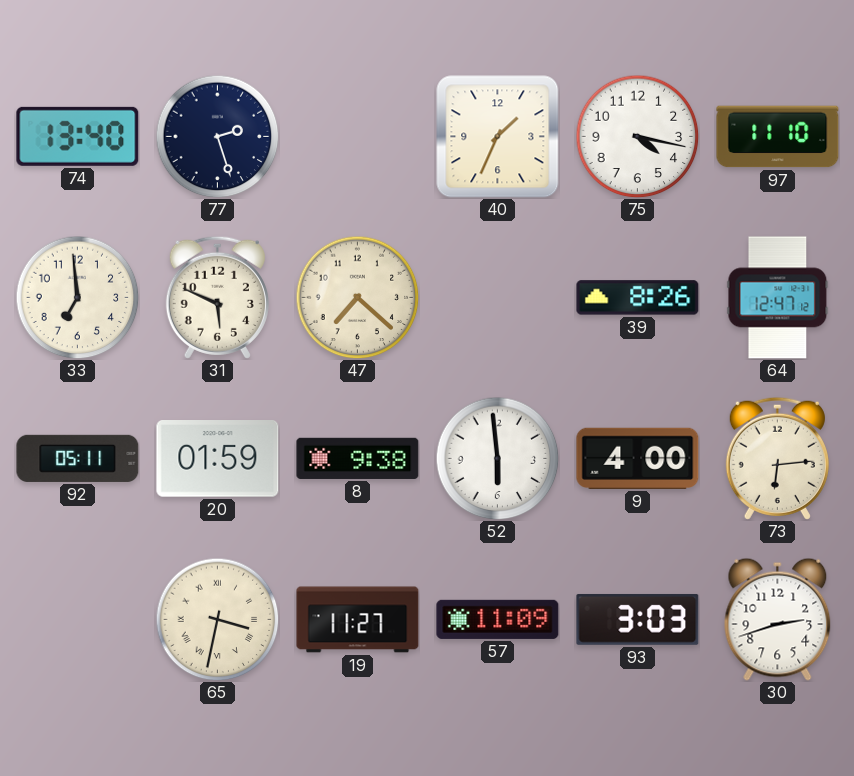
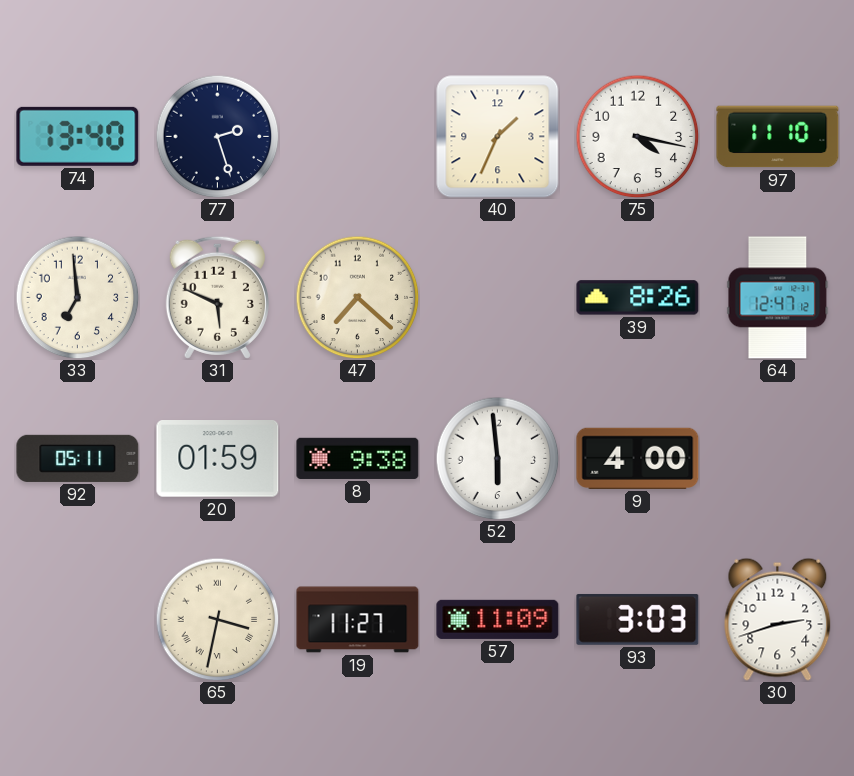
73: 6:14 -> none
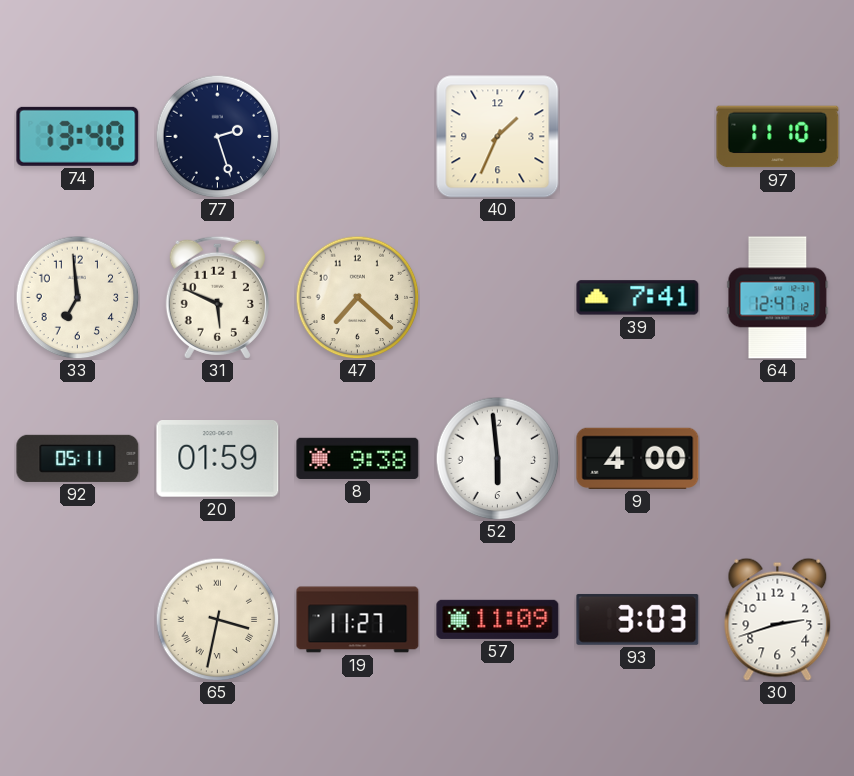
75: 4:17 -> none
39: 8:26 -> 7:41
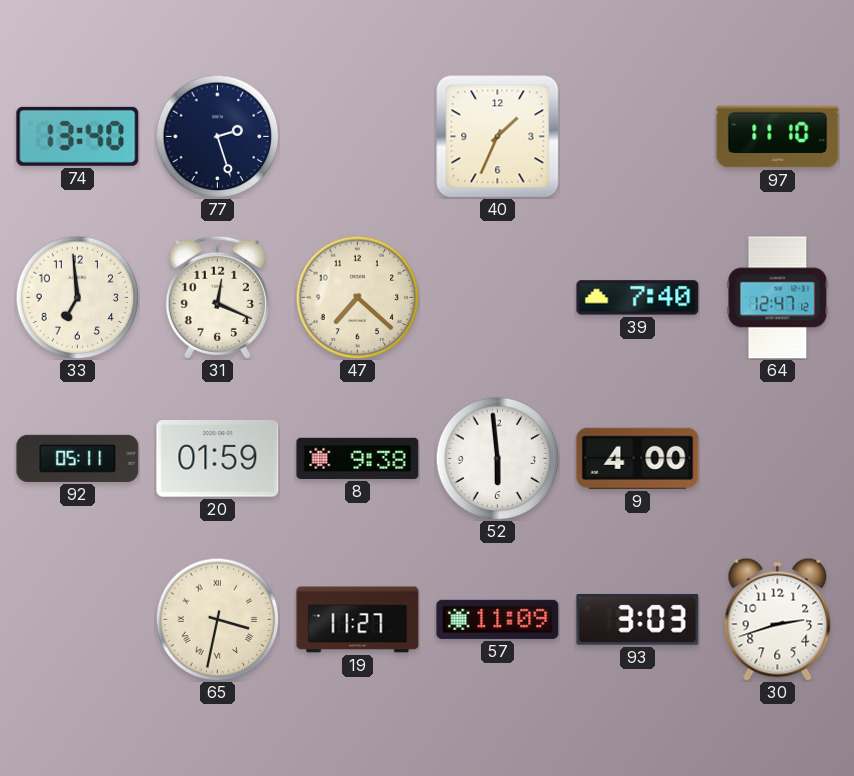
31: 5:49 -> 12:19
39: 7:41 -> 7:40
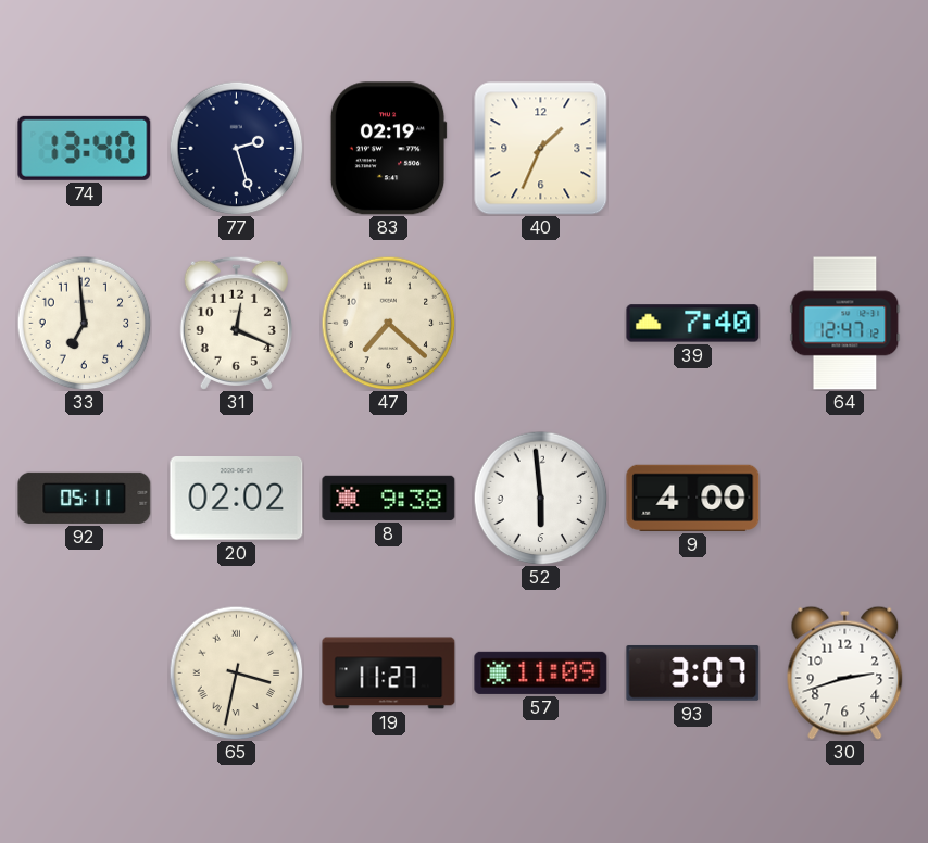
83: none -> 02:19
97: 11:10 -> none
20: 01:59 -> 02:02
93: 3:03 -> 3:07
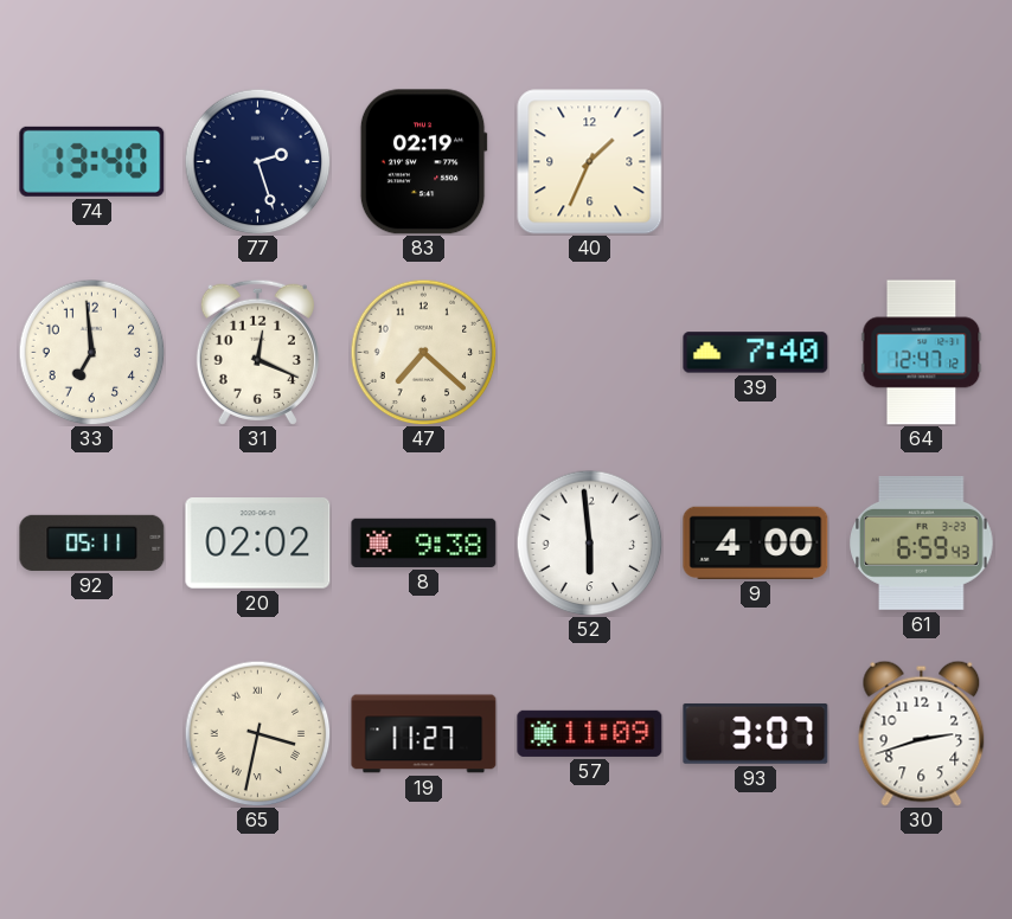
61: none -> 6:59
